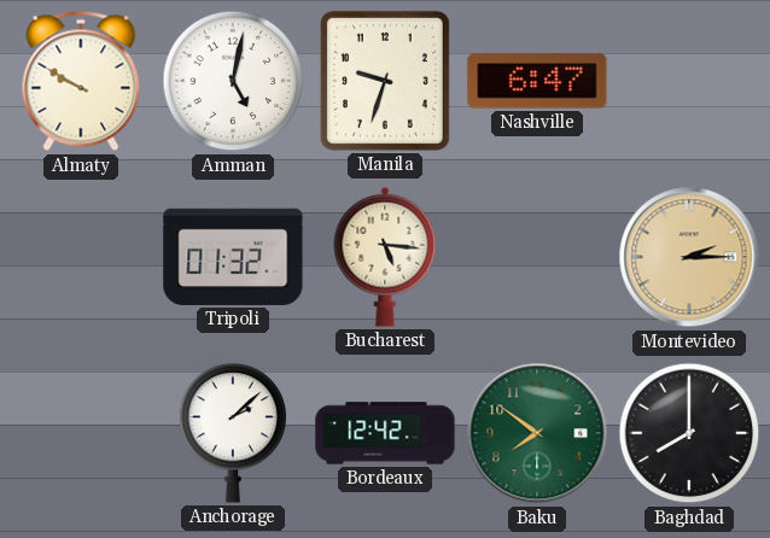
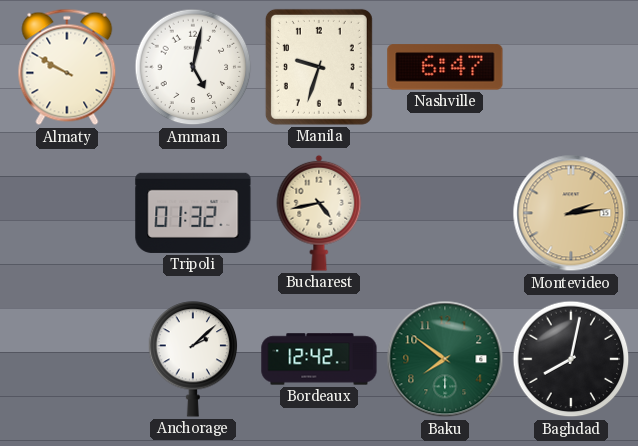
Bucharest: 5:16 -> 4:43
Montevideo: 2:15 -> 2:14
Baghdad: 8:00 -> 8:02
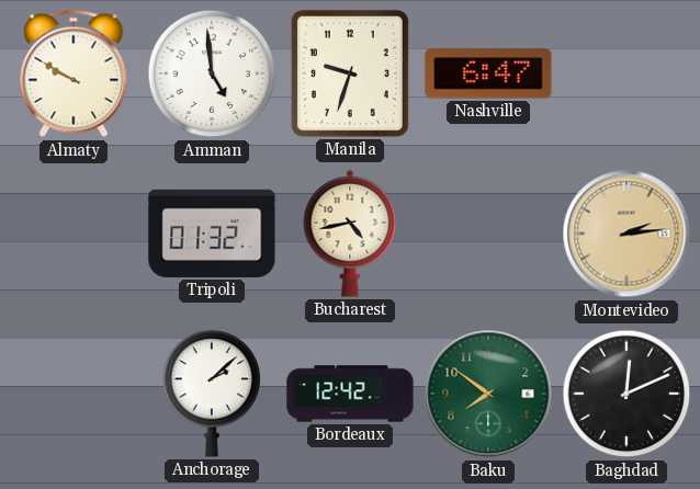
Amman: 5:02 -> 4:59
Baghdad: 8:02 -> 12:11
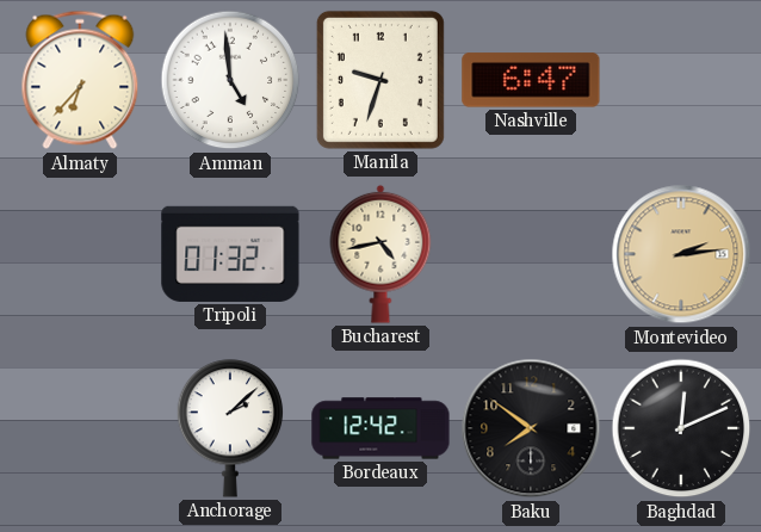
Almaty: 9:50 -> 6:37
Baku dial: green -> black
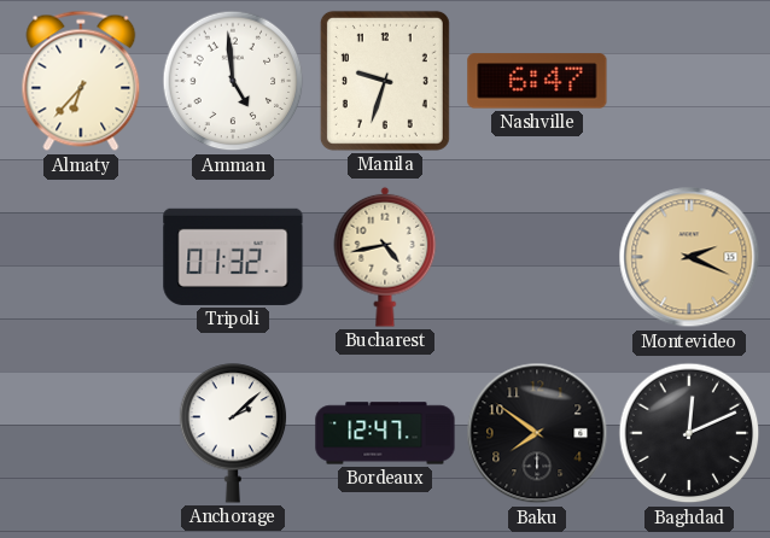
Montevideo: 2:14 -> 2:19
Bordeaux: 12:42 -> 12:47
